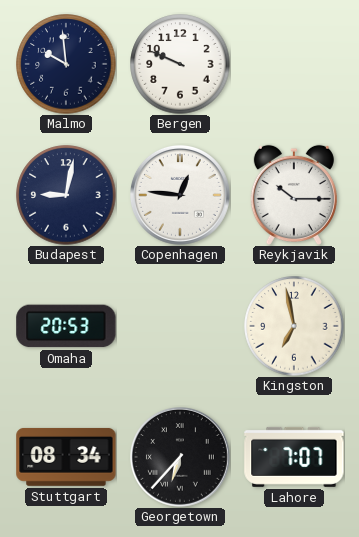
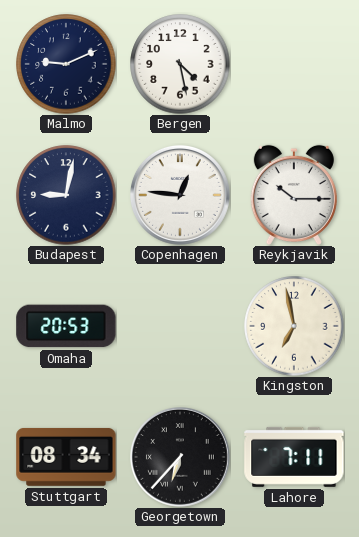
Malmo: 9:59 -> 9:11
Bergen: 9:49 -> 4:28
Lahore: 7:07 -> 7:11
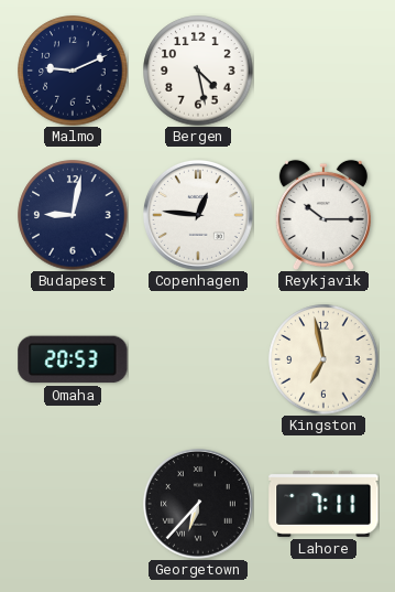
Stuttgart: 08:34 -> none
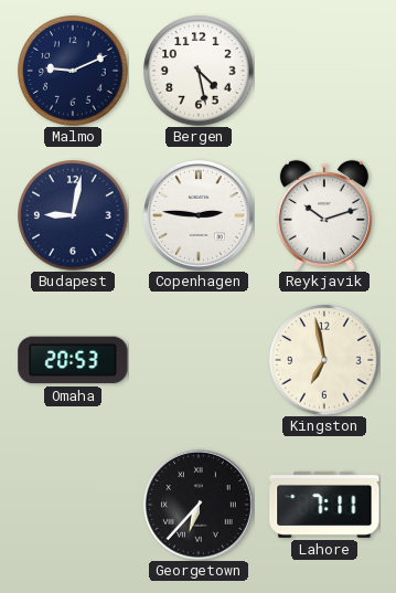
Copenhagen: 12:46 -> 2:46
Reykjavik: 10:15 -> 10:12
